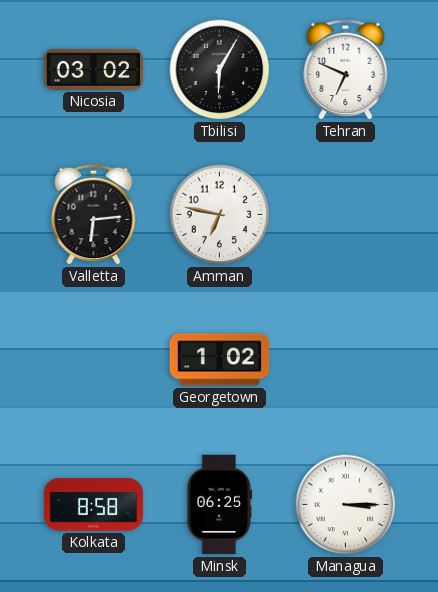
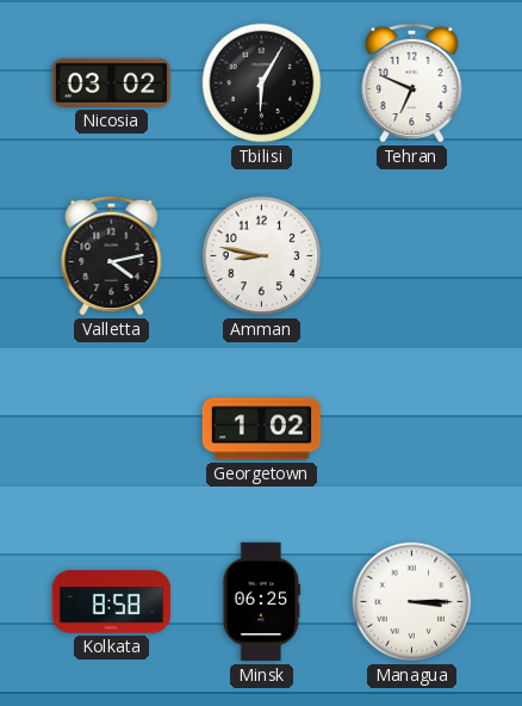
Valletta: 6:14 -> 4:13
Amman: 6:47 -> 8:47
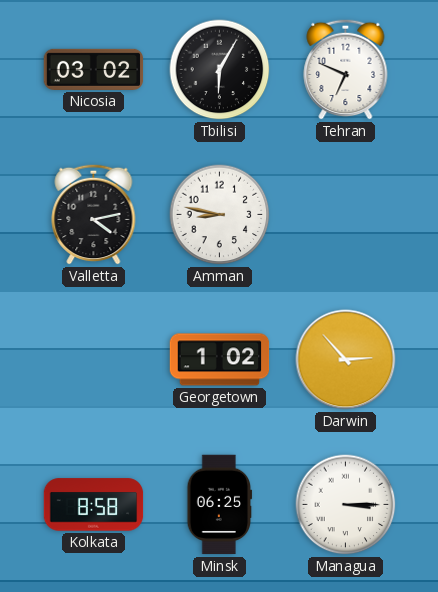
Darwin: none -> 2:53
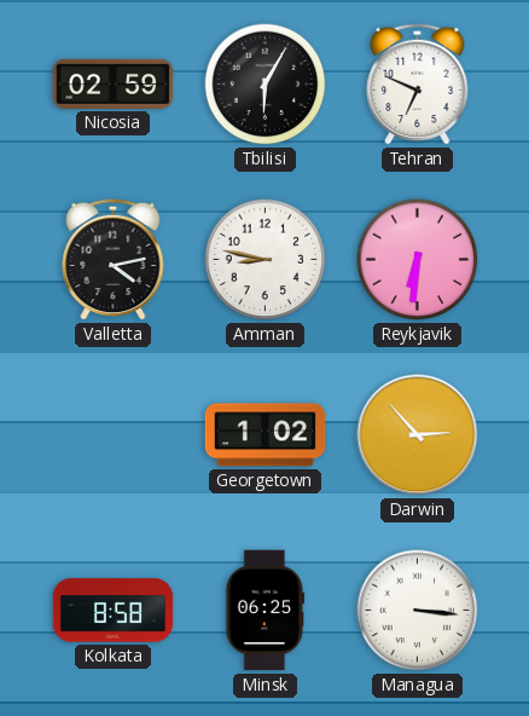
Nicosia: 03:02 -> 02:59
Reykjavik: none -> 6:31
Managua: 3:15 -> 3:16
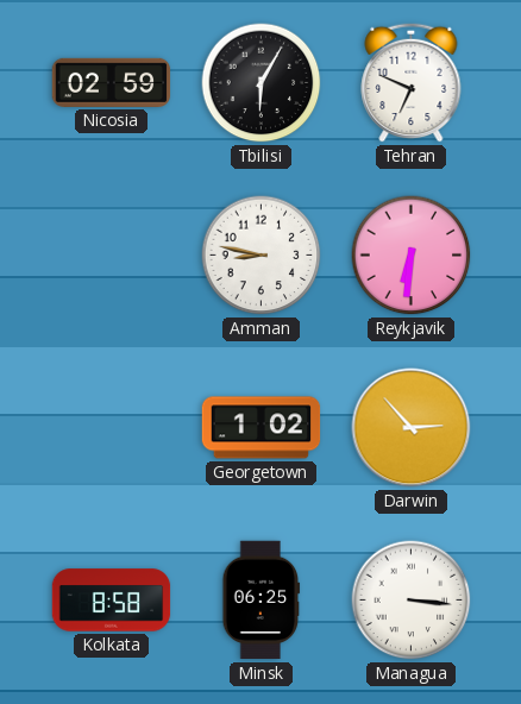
Valletta: 4:13 -> none
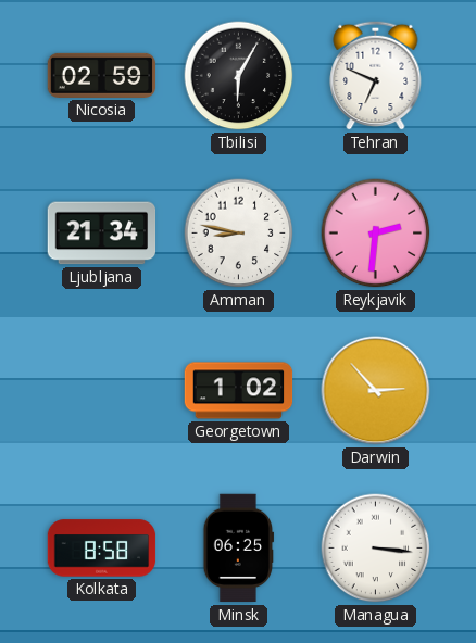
Ljubljana: none -> 21:34
Reykjavik: 6:31 -> 2:31
